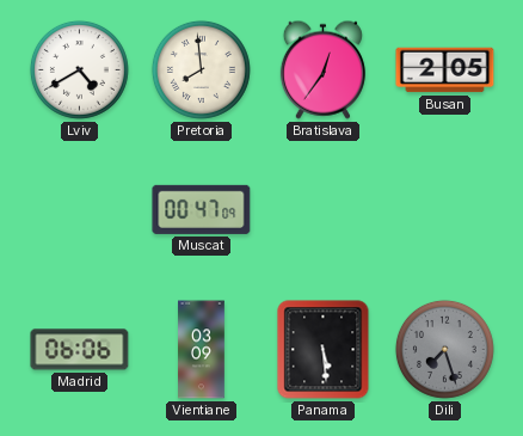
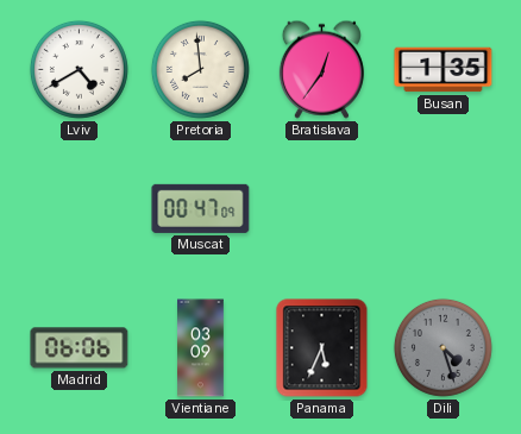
Busan: 2:05 -> 1:35
Panama: 5:29 -> 5:34
Dili: 7:27 -> 4:27
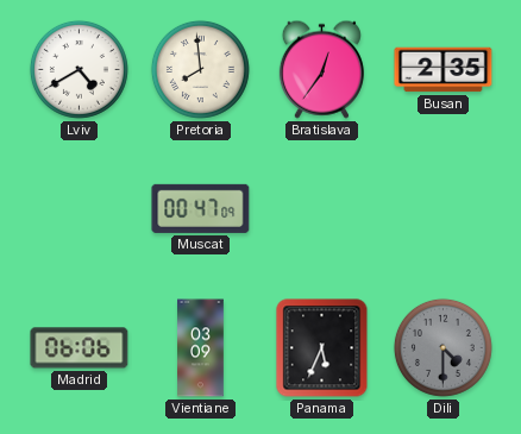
Busan: 1:35 -> 2:35
Dili: 4:27 -> 4:30
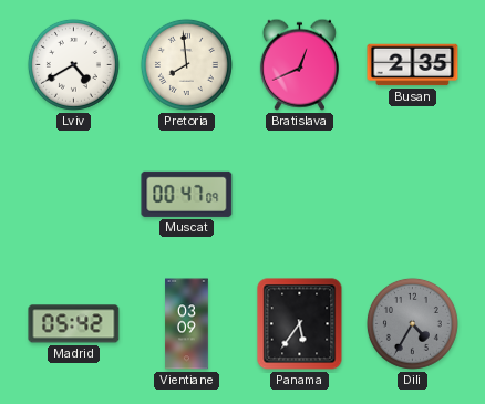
Bratislava: 12:36 -> 12:41
Madrid: 06:06 -> 05:42
Panama: 5:34 -> 5:36
Dili: 4:30 -> 4:35
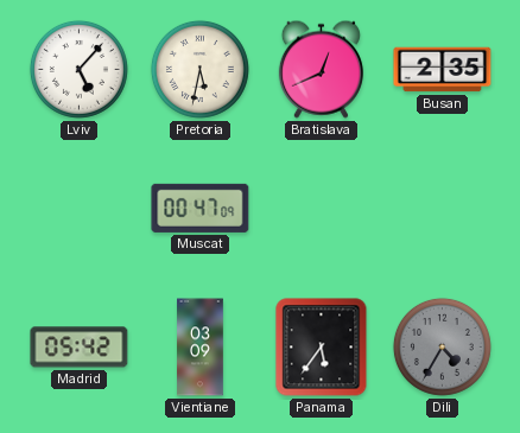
Lviv: 4:40 -> 5:07
Pretoria: 7:59 -> 5:32
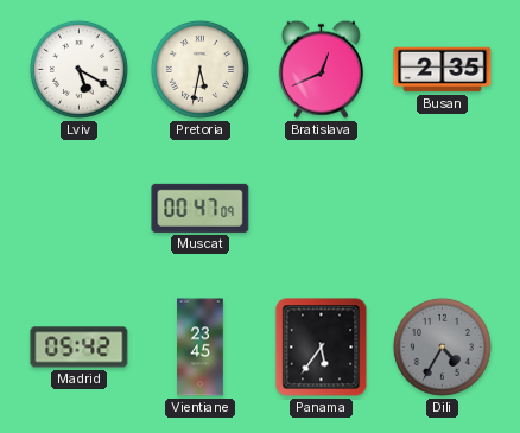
Lviv: 5:07 -> 5:20
Vientiane: 03:09 -> 23:45
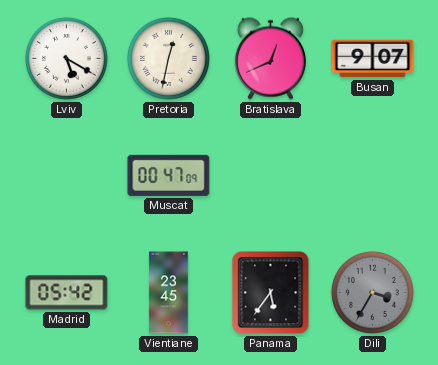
Pretoria: 5:32 -> 12:32
Busan: 2:35 -> 9:07
Dili: 4:35 -> 3:35
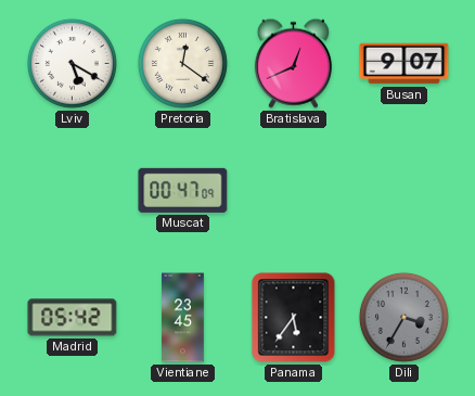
Pretoria: 12:32 -> 12:21
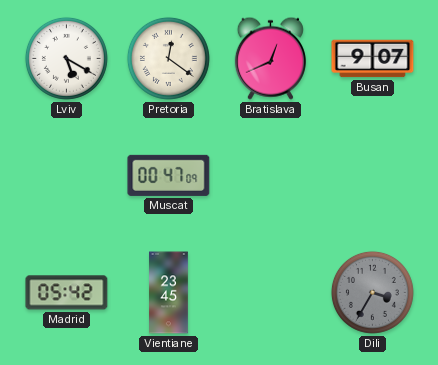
Panama: 5:36 -> none
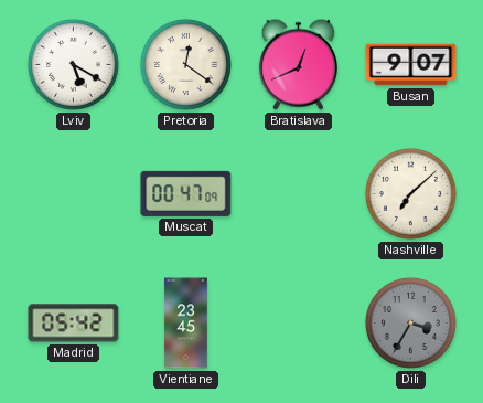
Nashville: none -> 7:08
